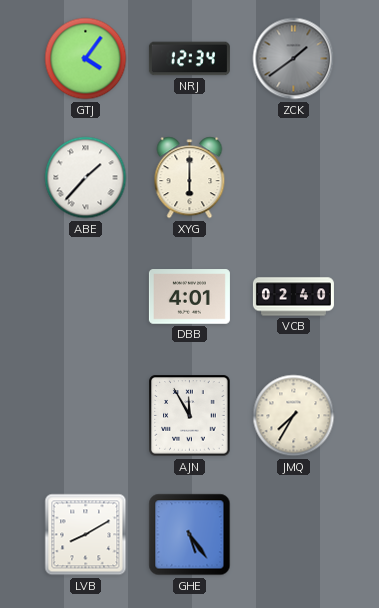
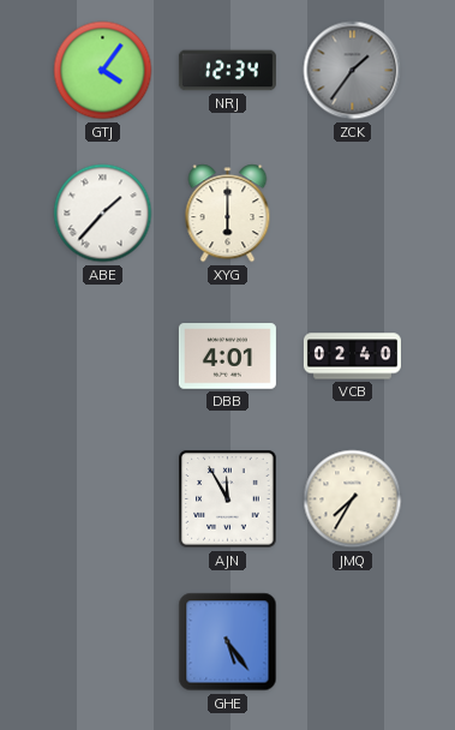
ZCK: 1:39 -> 1:36
LVB: 8:10 -> none
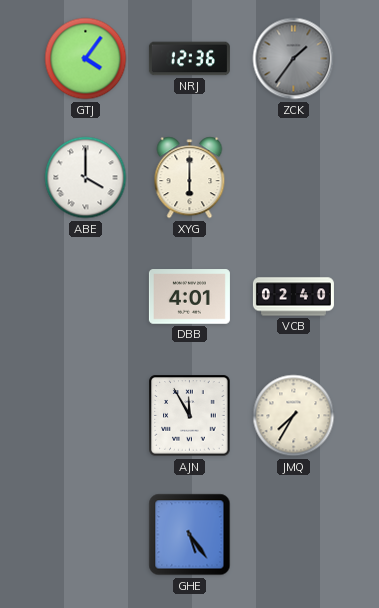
NRJ: 12:34 -> 12:36
ABE: 1:37 -> 4:00
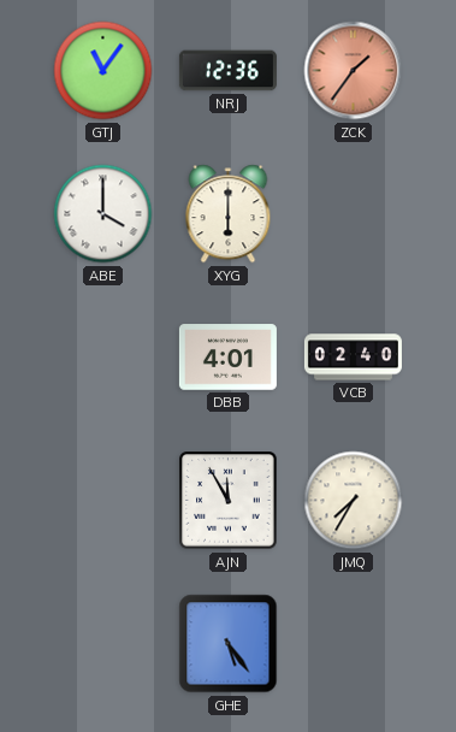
GTJ: 4:06 -> 11:06
ZCK dial: grey -> salmon
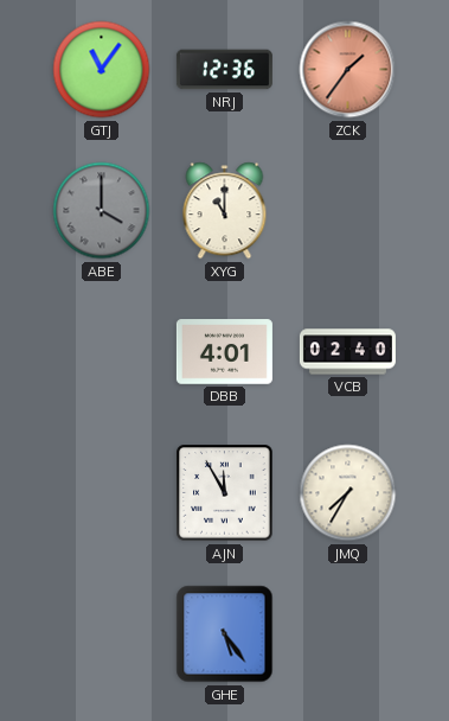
ABE dial: white -> grey
XYG: 6:00 -> 11:00
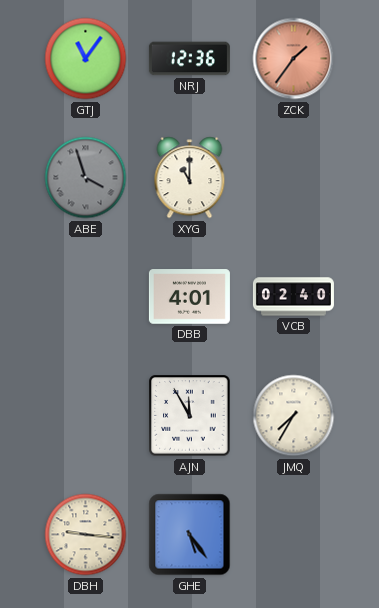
ABE: 4:00 -> 3:57
DBH: none -> 9:16
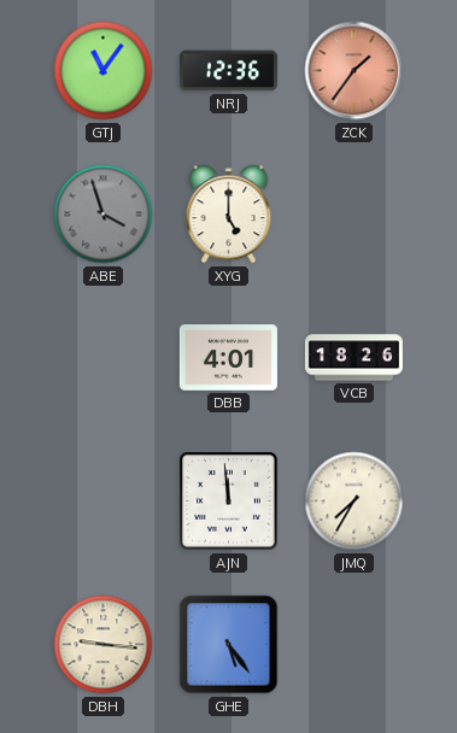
XYG: 11:00 -> 5:00
VCB: 02:40 -> 18:26
AJN: 11:55 -> 11:59
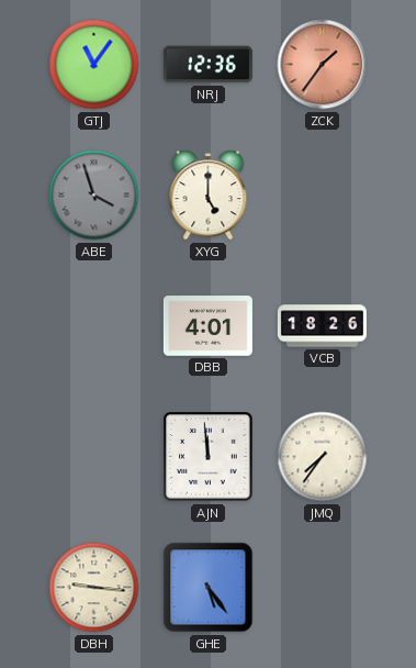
JMQ: 7:35 -> 7:36
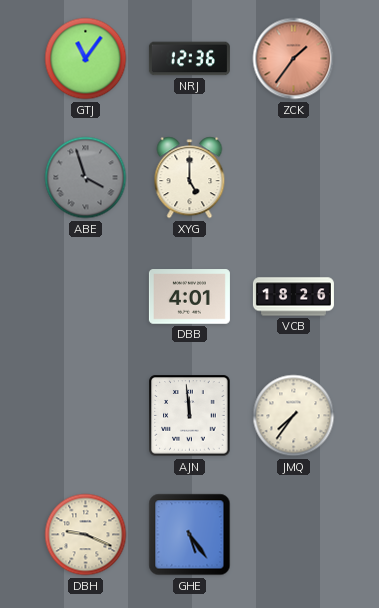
DBH: 9:16 -> 9:19
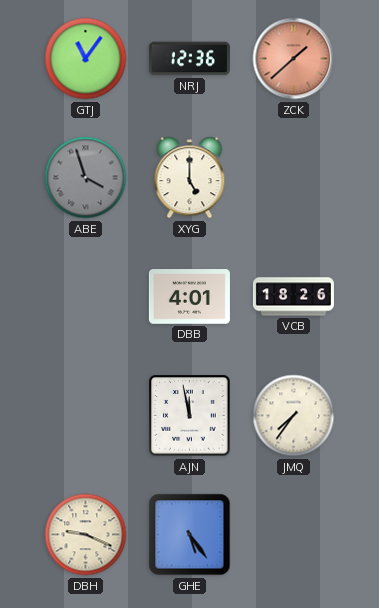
ZCK: 1:36 -> 1:38
AJN: 11:59 -> 11:58
